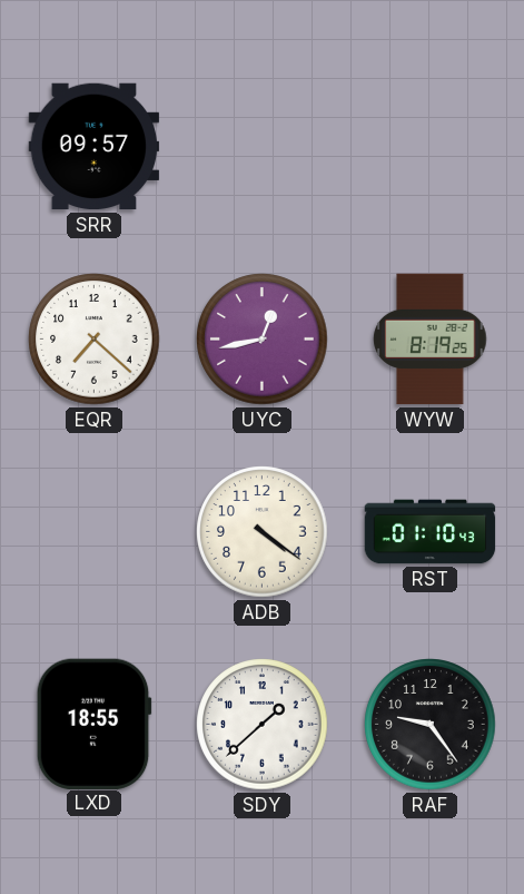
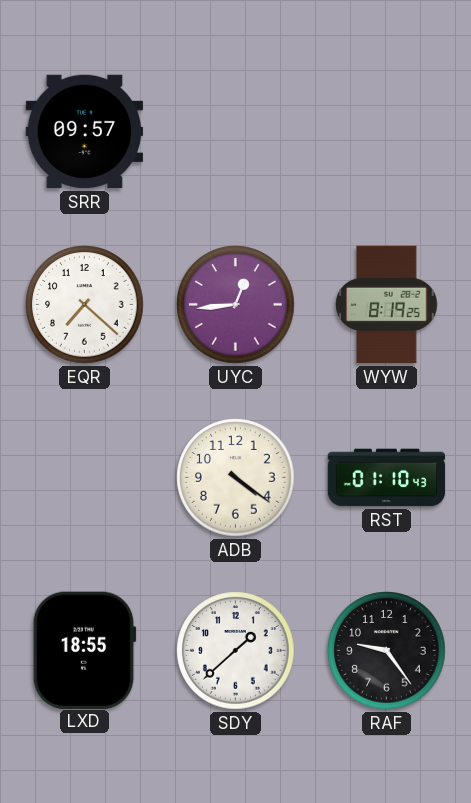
UYC: 12:43 -> 12:44
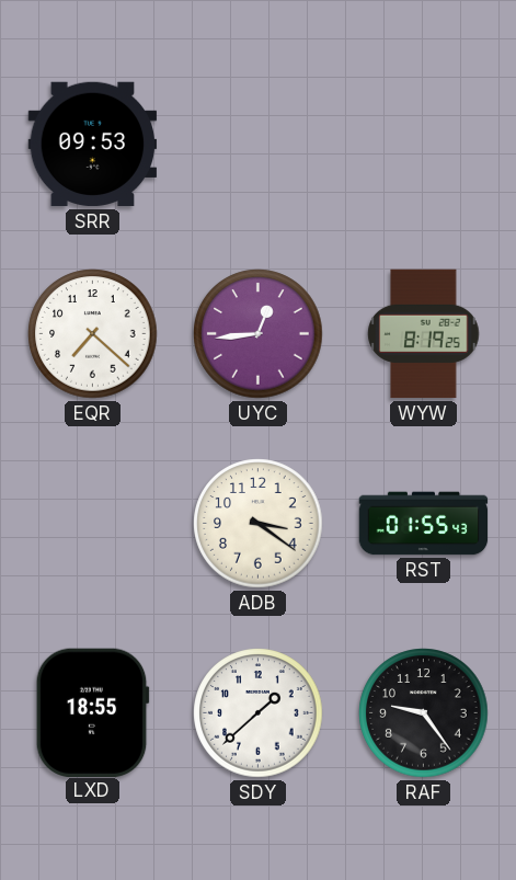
SRR: 09:57 -> 09:53
ADB: 4:21 -> 3:21
RST: 01:10 -> 01:55
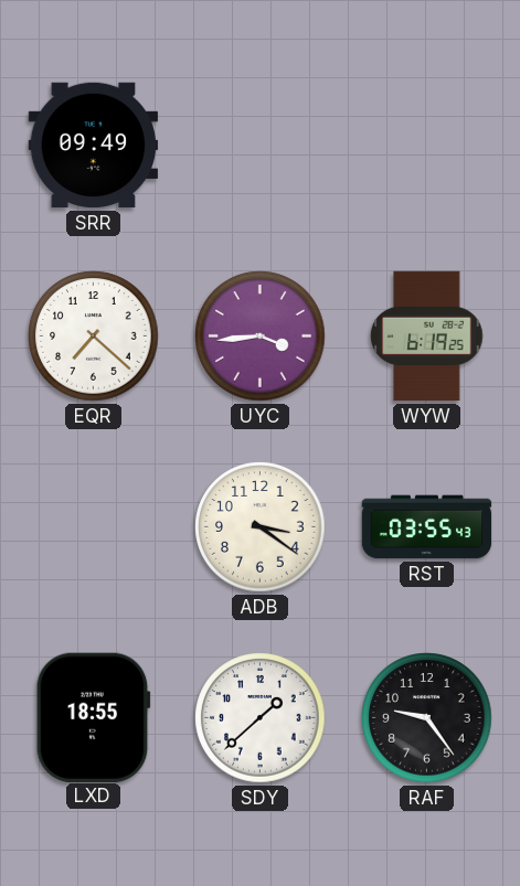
SRR: 09:53 -> 09:49
UYC: 12:44 -> 3:44
WYW: 8:19 -> 6:19
RST: 01:55 -> 03:55
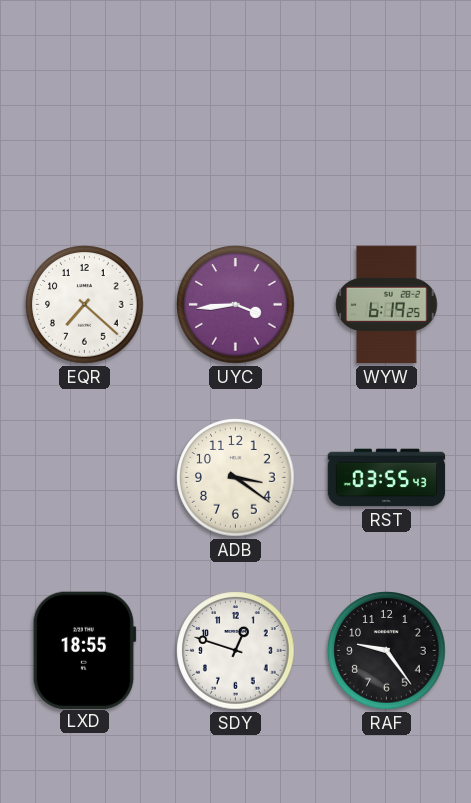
SRR: 09:49 -> none
SDY: 1:38 -> 12:48
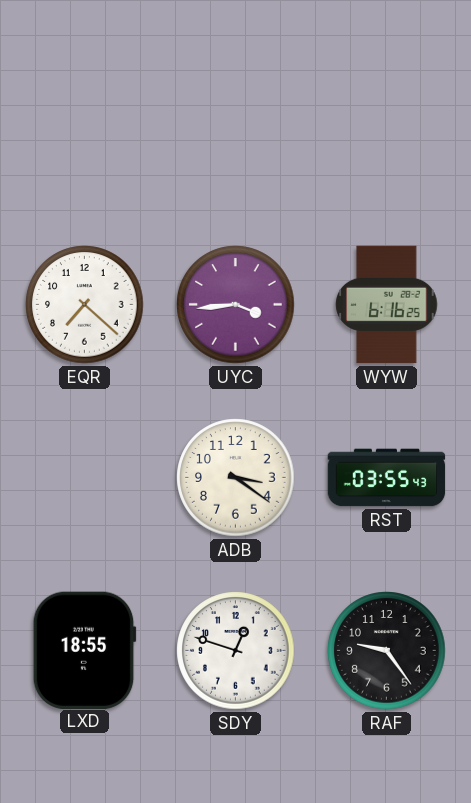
WYW: 6:19 -> 6:16
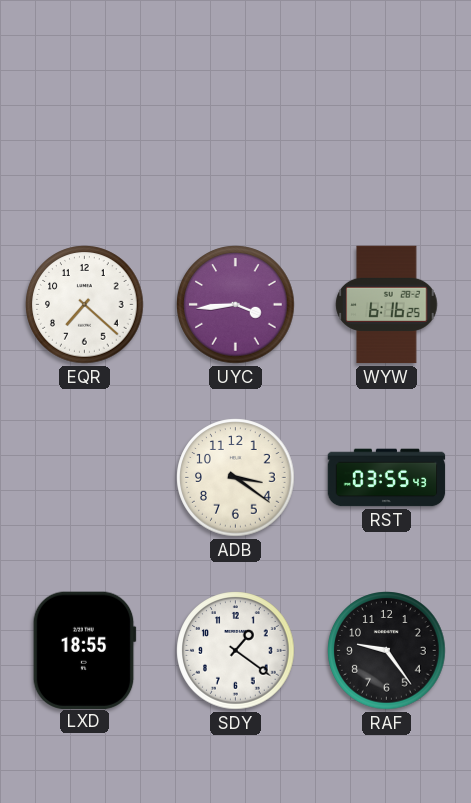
SDY: 12:48 -> 1:21
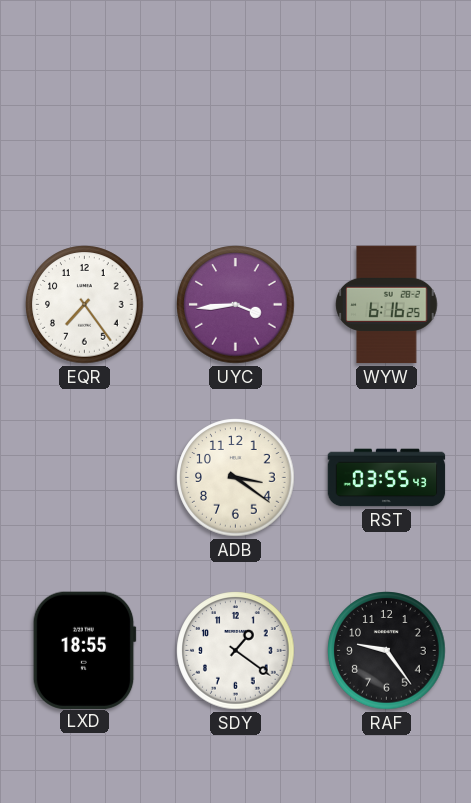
EQR: 7:22 -> 7:24
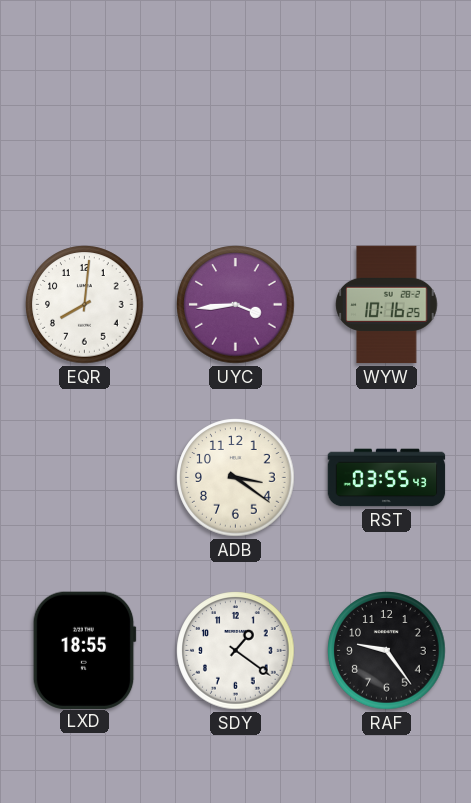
EQR: 7:24 -> 8:01
WYW: 6:16 -> 10:16
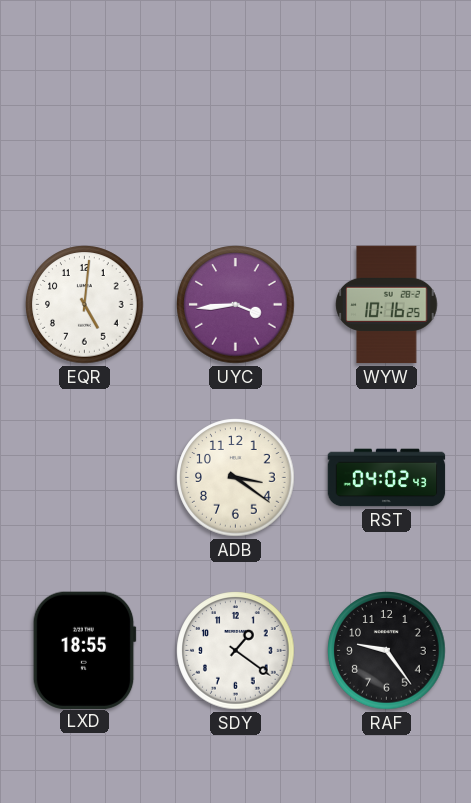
EQR: 8:01 -> 5:01
RST: 03:55 -> 04:02
